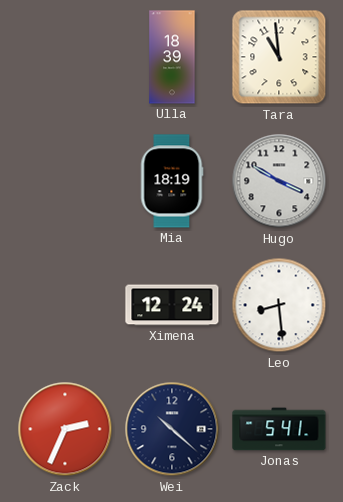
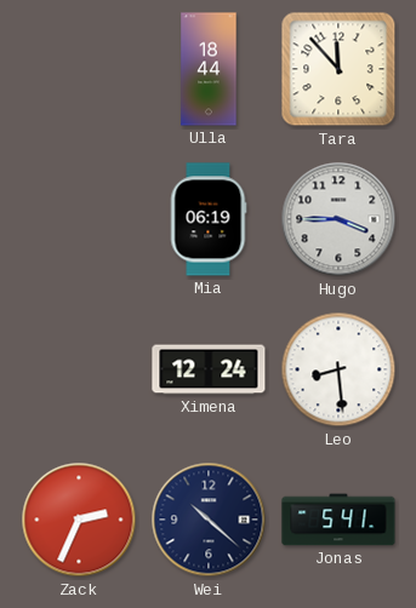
Ulla: 18:39 -> 18:44
Tara: 10:59 -> 11:53
Mia: 18:19 -> 06:19
Hugo: 3:50 -> 3:45
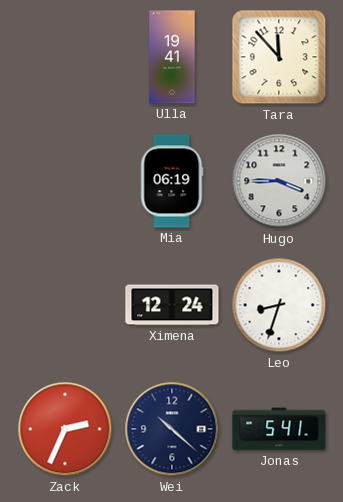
Ulla: 18:44 -> 19:41
Leo: 8:29 -> 8:33
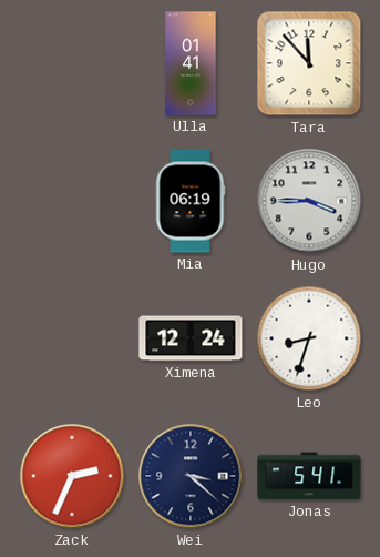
Ulla: 19:41 -> 01:41
Wei: 10:22 -> 3:22
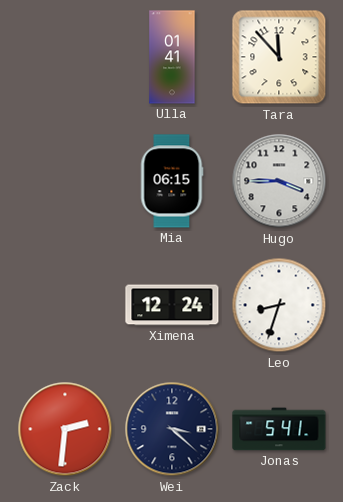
Mia: 06:19 -> 06:15
Zack: 2:34 -> 2:31
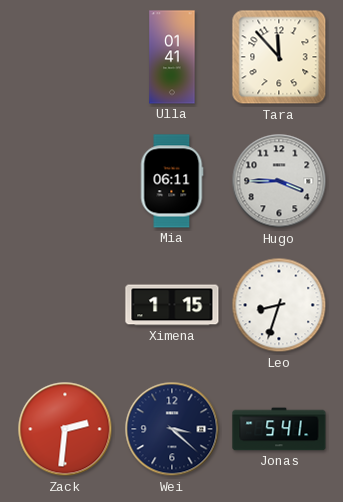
Mia: 06:15 -> 06:11
Ximena: 12:24 -> 1:15
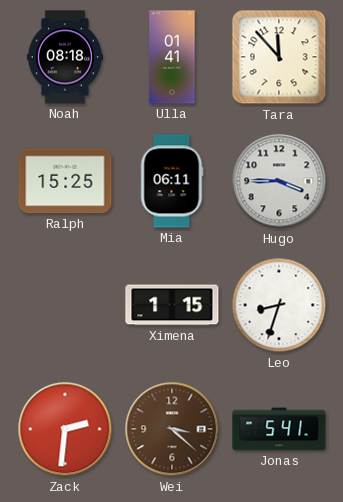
Noah: none -> 08:18
Ralph: none -> 15:25
Wei dial: navy -> brown
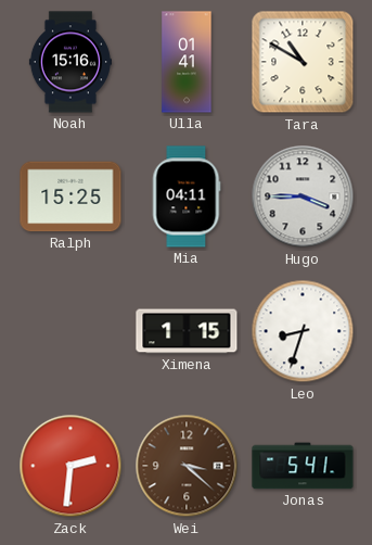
Noah: 08:18 -> 15:16
Tara: 11:53 -> 10:50
Mia: 06:11 -> 04:11
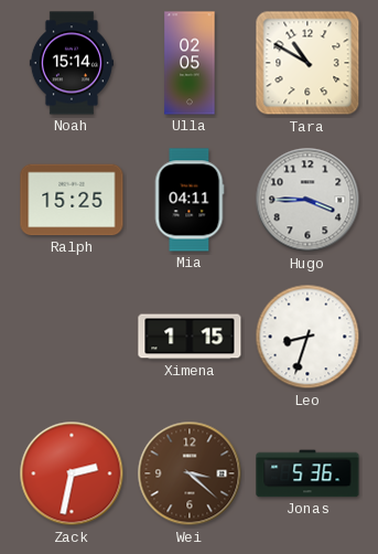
Noah: 15:16 -> 15:14
Ulla: 01:41 -> 02:05
Zack: 2:31 -> 2:32
Jonas: 5:41 -> 5:36
